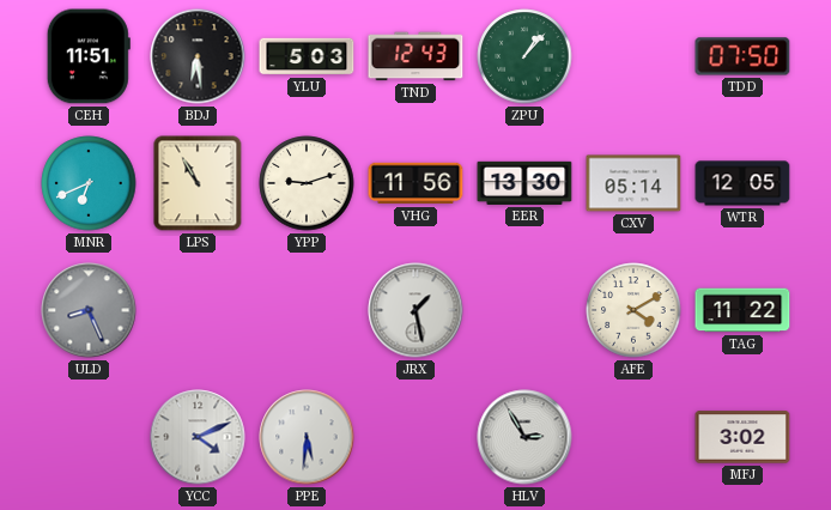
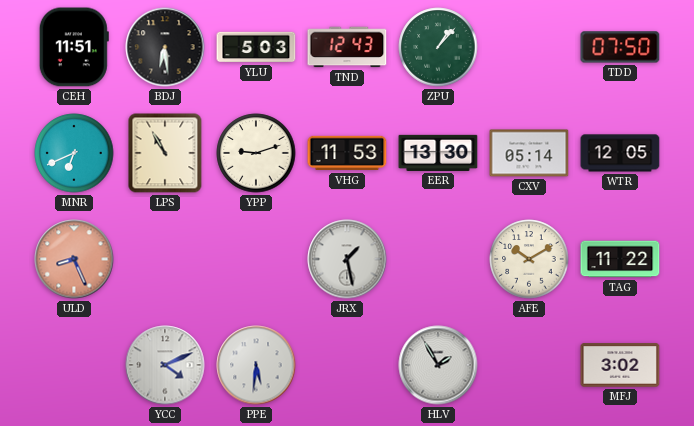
VHG: 11:56 -> 11:53
ULD dial: grey -> salmon
AFE: 4:10 -> 10:10
HLV: 2:55 -> 1:55
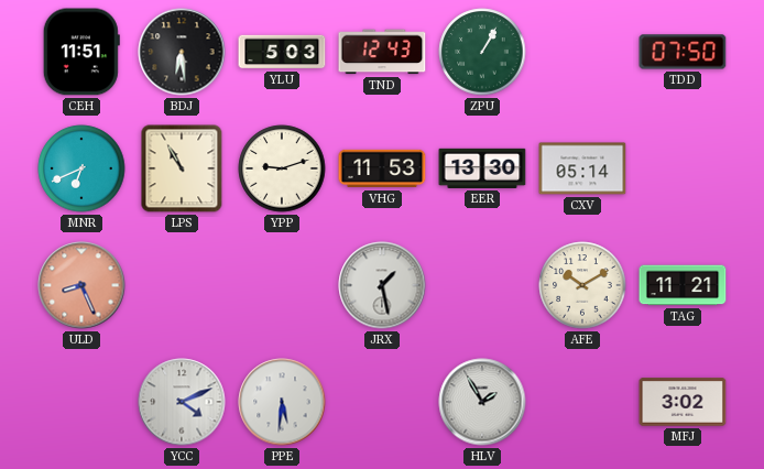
ZPU: 1:07 -> 1:05
WTR: 12:05 -> none
TAG: 11:22 -> 11:21
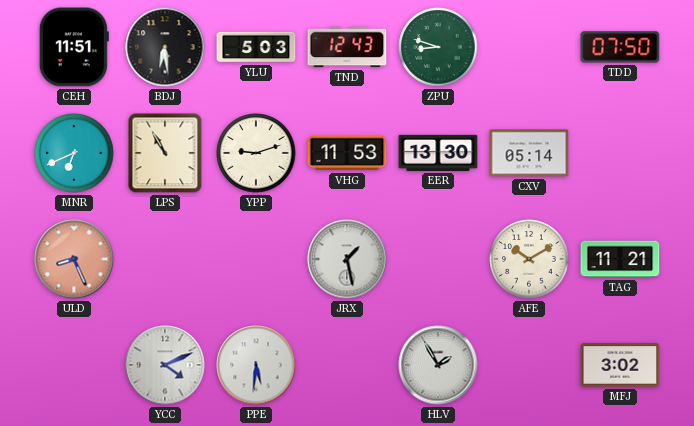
ZPU: 1:05 -> 8:48
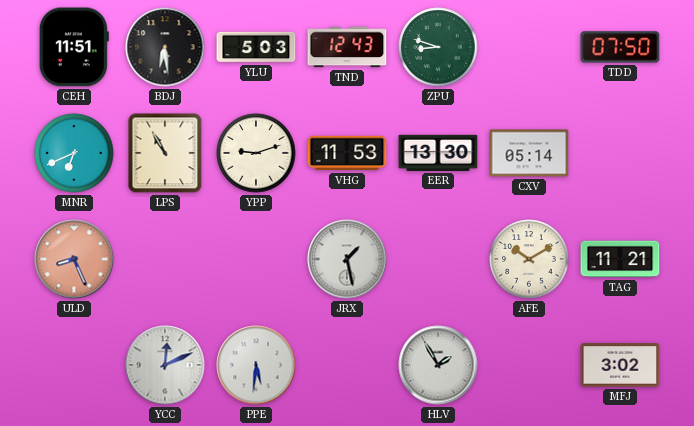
YCC: 4:11 -> 12:11
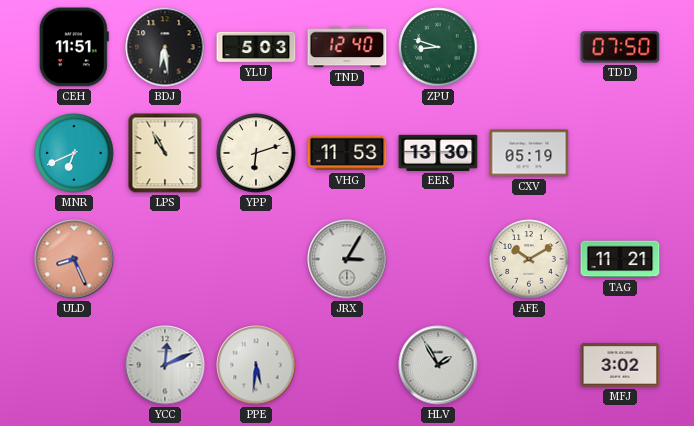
TND: 12:43 -> 12:40
YPP: 9:12 -> 6:12
CXV: 05:14 -> 05:19
JRX: 1:28 -> 3:05
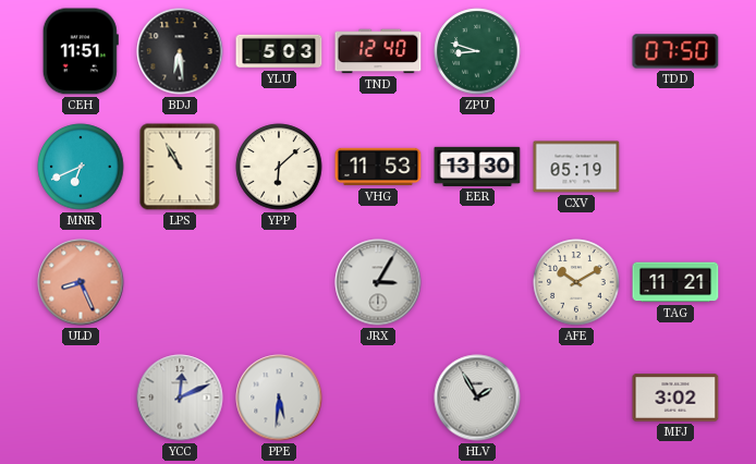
YPP: 6:12 -> 6:08
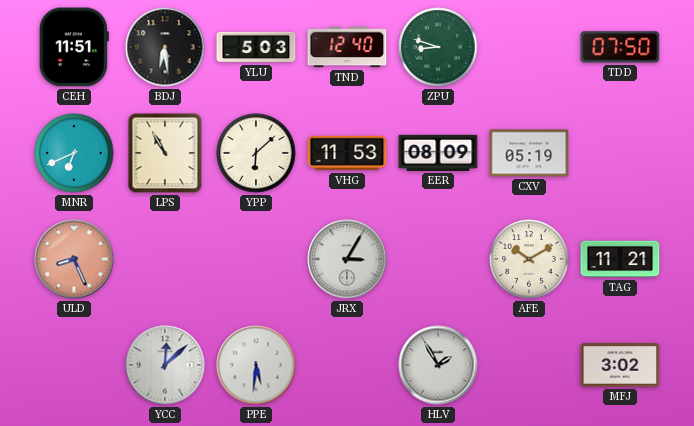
EER: 13:30 -> 08:09
YCC: 12:11 -> 12:08
